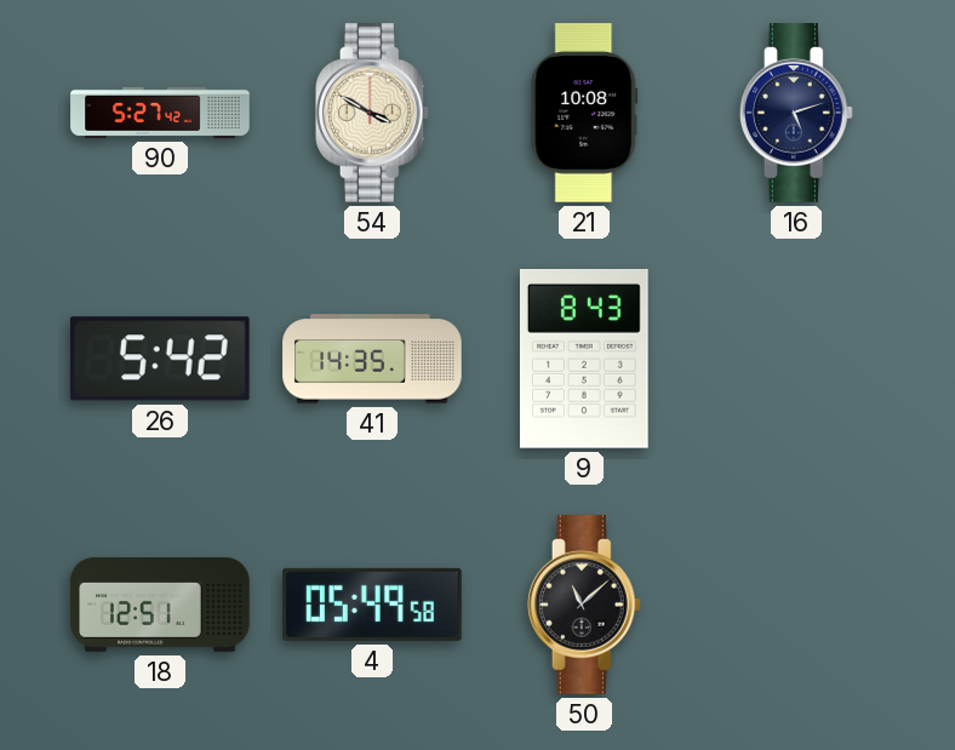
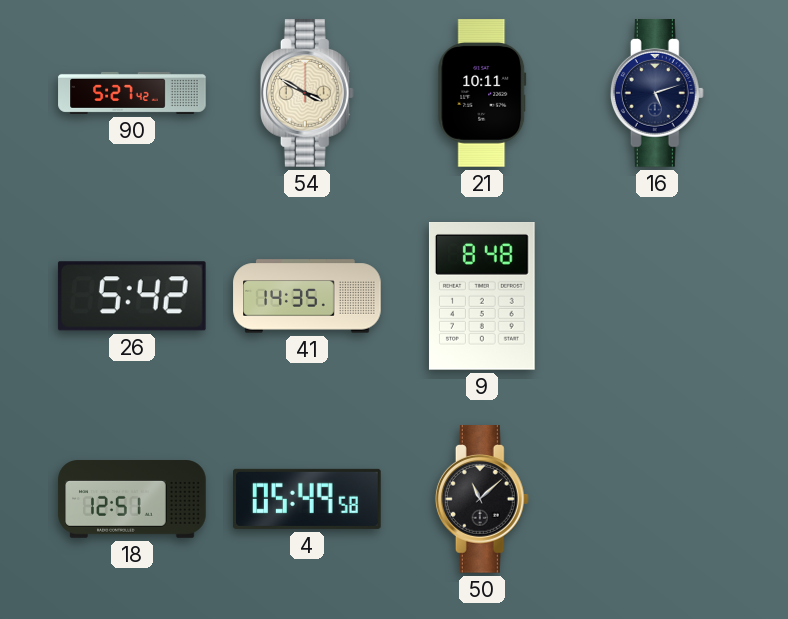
21: 10:08 -> 10:11
9: 8:43 -> 8:48
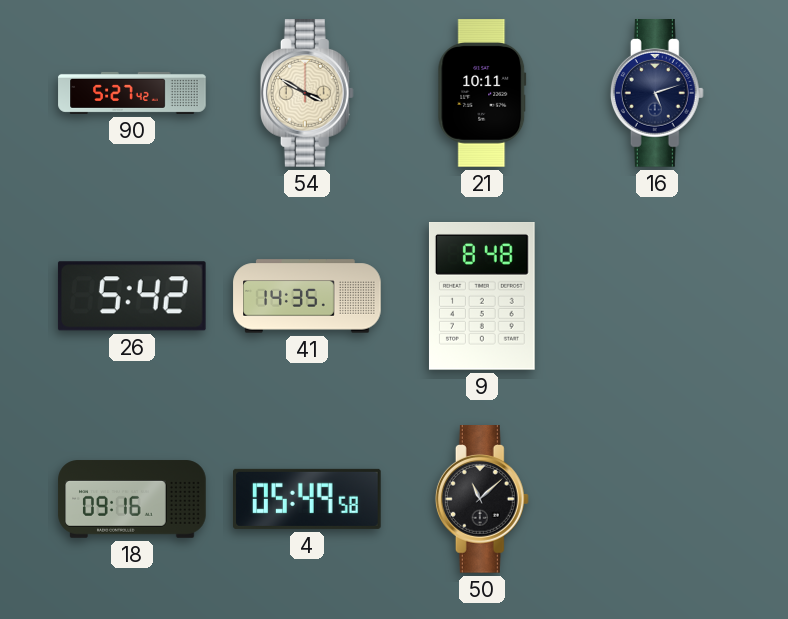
18: 12:51 -> 09:16
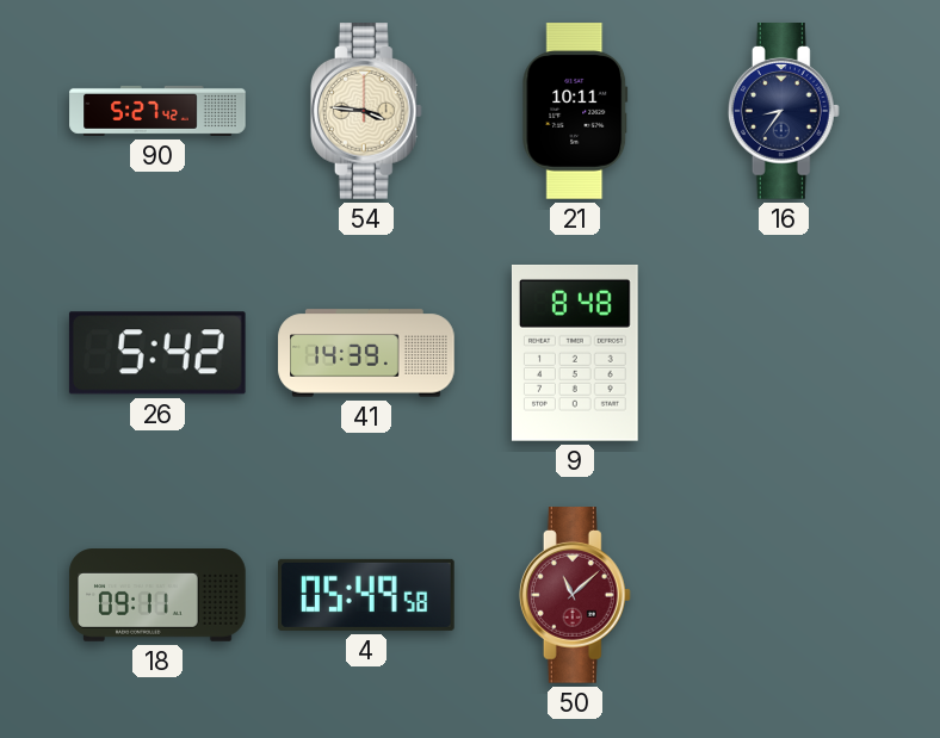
54: 3:50 -> 3:46
16: 5:12 -> 8:36
41: 14:35 -> 14:39
18: 09:16 -> 09:11
50 dial: black -> burgundy
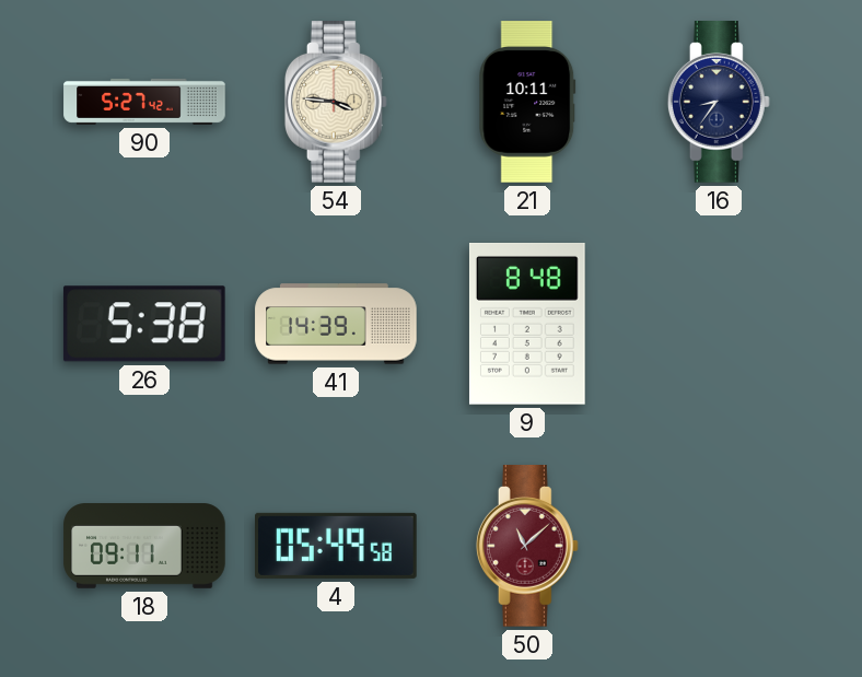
26: 5:42 -> 5:38
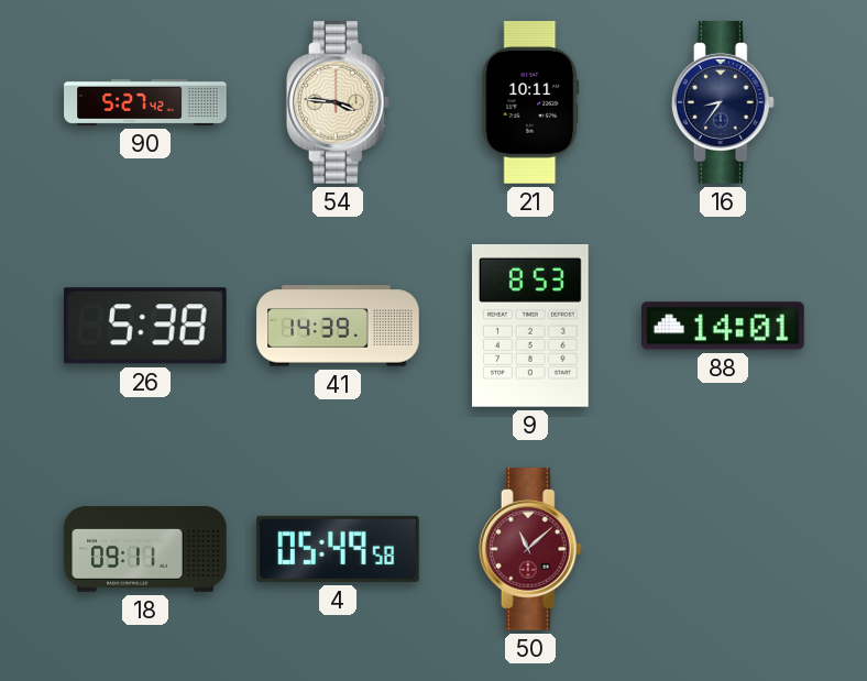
9: 8:48 -> 8:53
88: none -> 14:01
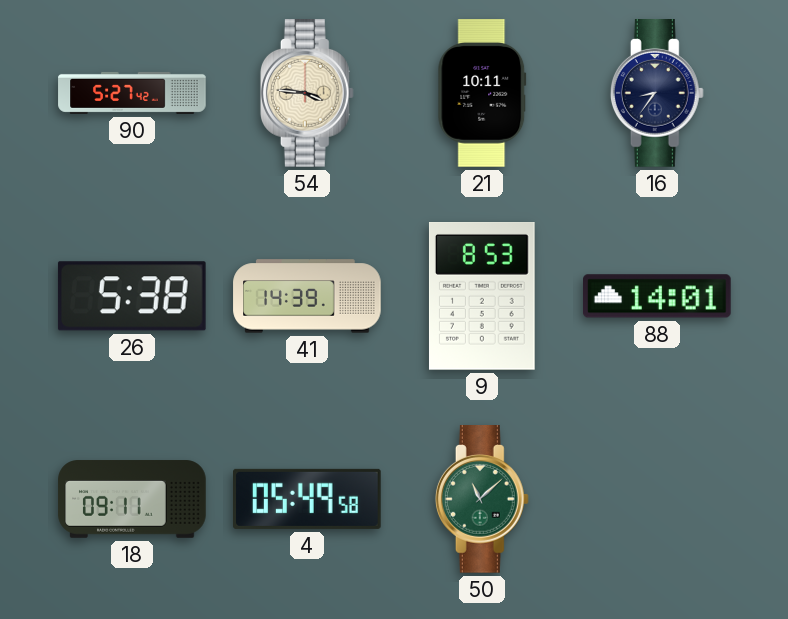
50 dial: burgundy -> green
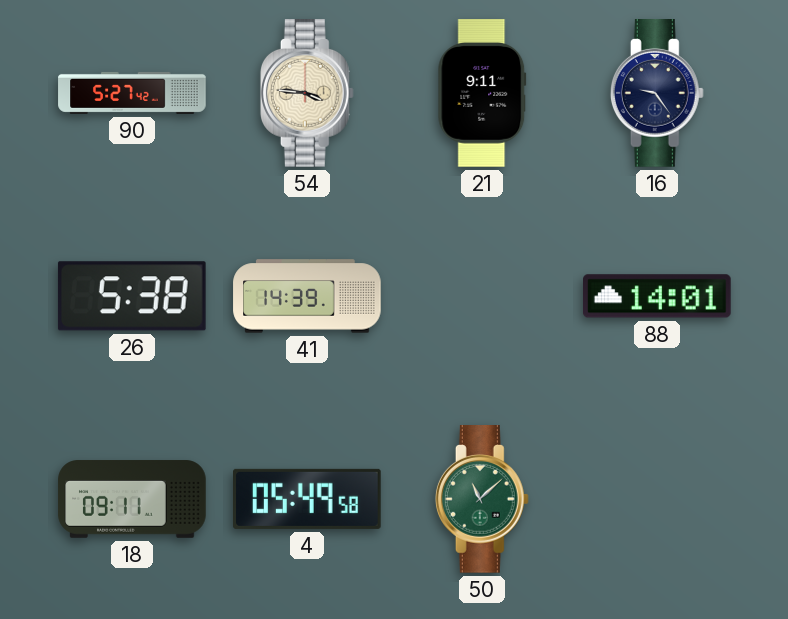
21: 10:11 -> 9:11
16: 8:36 -> 9:24
9: 8:53 -> none
